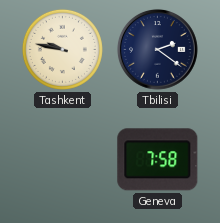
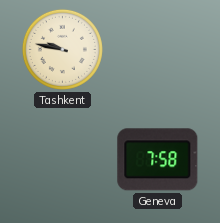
Tbilisi: 2:21 -> none
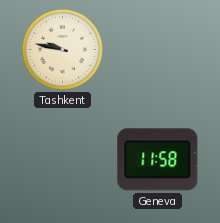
Geneva: 7:58 -> 11:58
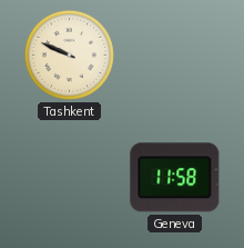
Tashkent: 9:47 -> 9:49
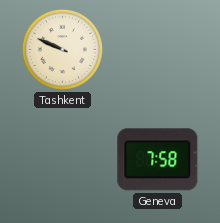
Geneva: 11:58 -> 7:58
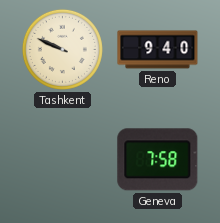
Reno: none -> 9:40
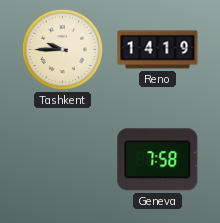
Tashkent: 9:49 -> 9:45
Reno: 9:40 -> 14:19
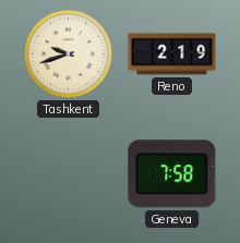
Tashkent: 9:45 -> 9:42
Reno: 14:19 -> 2:19
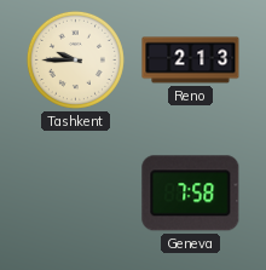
Tashkent: 9:42 -> 9:45
Reno: 2:19 -> 2:13
